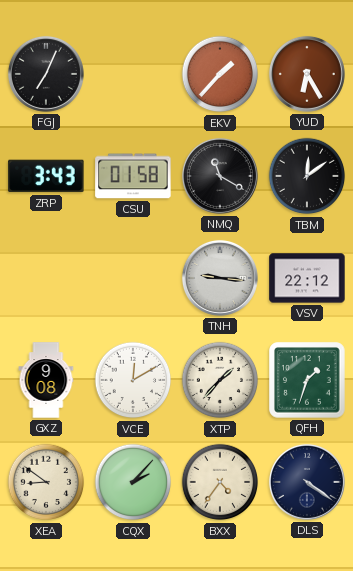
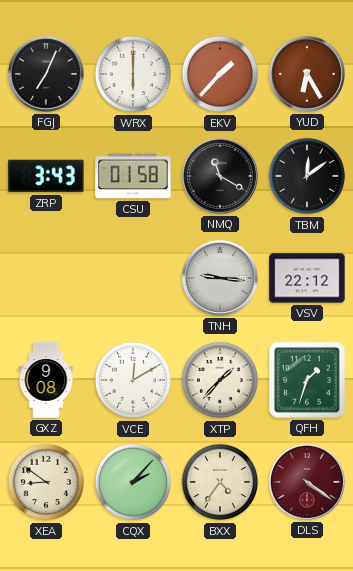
WRX: none -> 6:00
DLS dial: navy -> burgundy
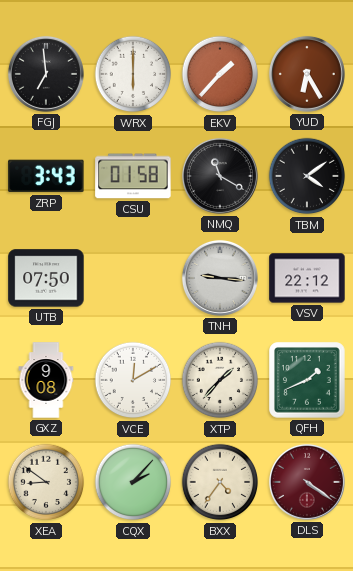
FGJ: 7:04 -> 6:59
TBM: 12:09 -> 4:09
UTB: none -> 07:50
QFH: 1:33 -> 1:41
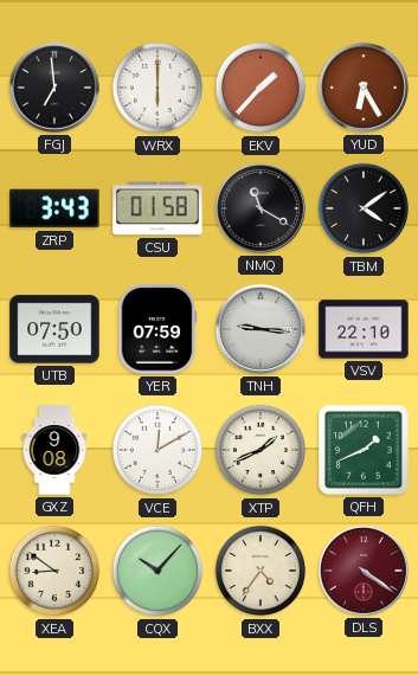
YER: none -> 07:59
VSV: 22:12 -> 22:10
XTP: 1:37 -> 1:41
CQX: 2:07 -> 10:07
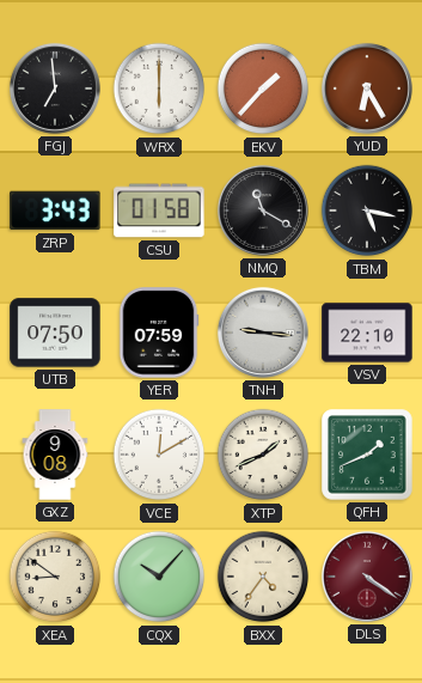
TBM: 4:09 -> 5:17
